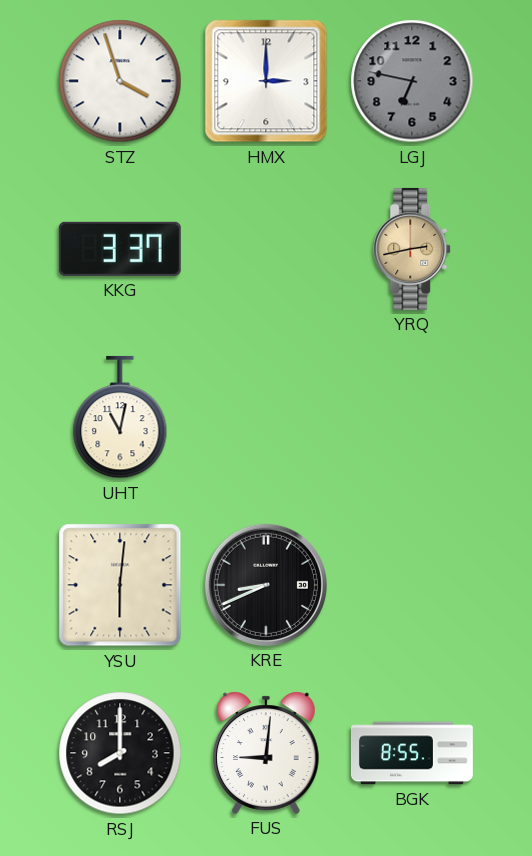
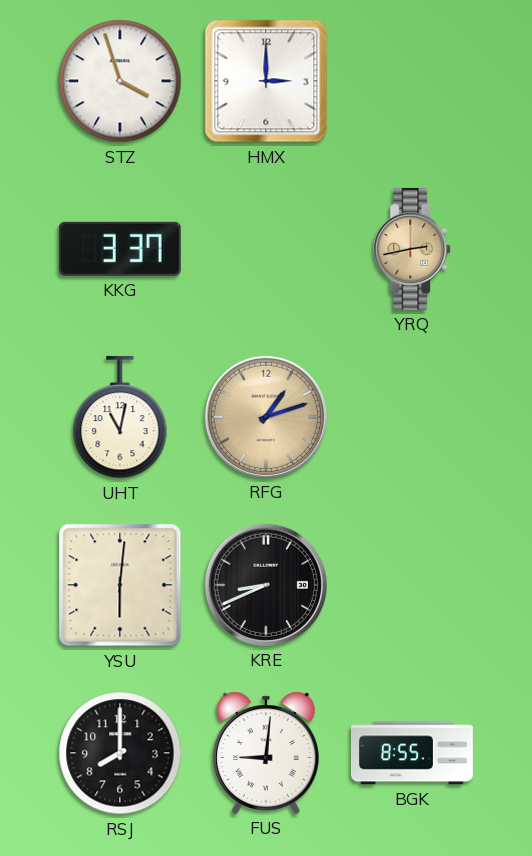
LGJ: 6:47 -> none
RFG: none -> 1:12
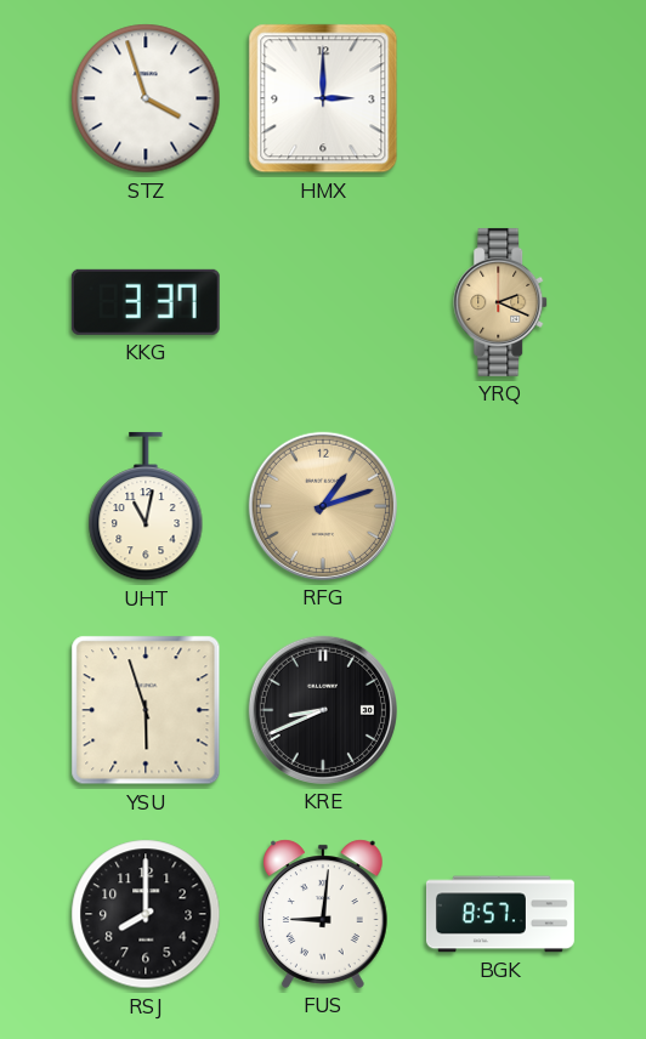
YRQ: 2:43 -> 2:19
YSU: 6:01 -> 5:57
BGK: 8:55 -> 8:57
